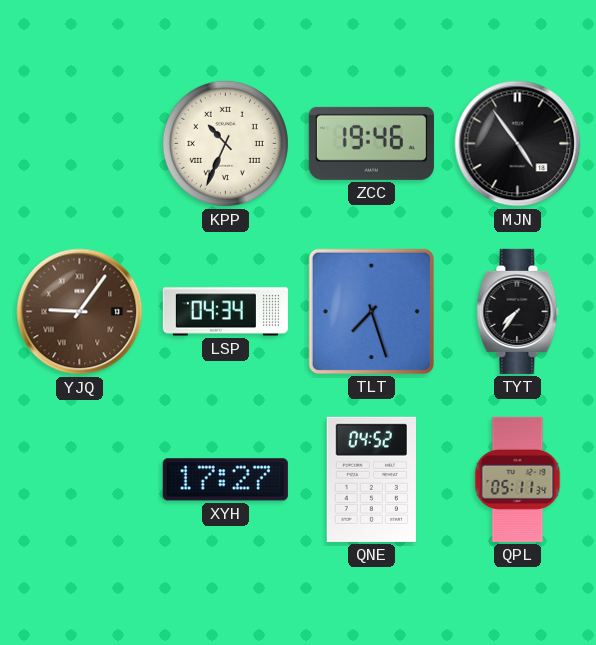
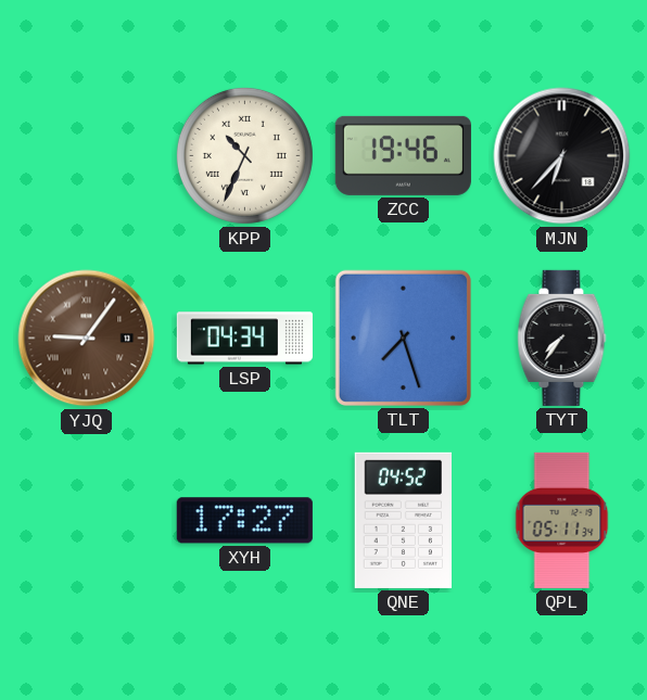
MJN: 4:54 -> 6:37
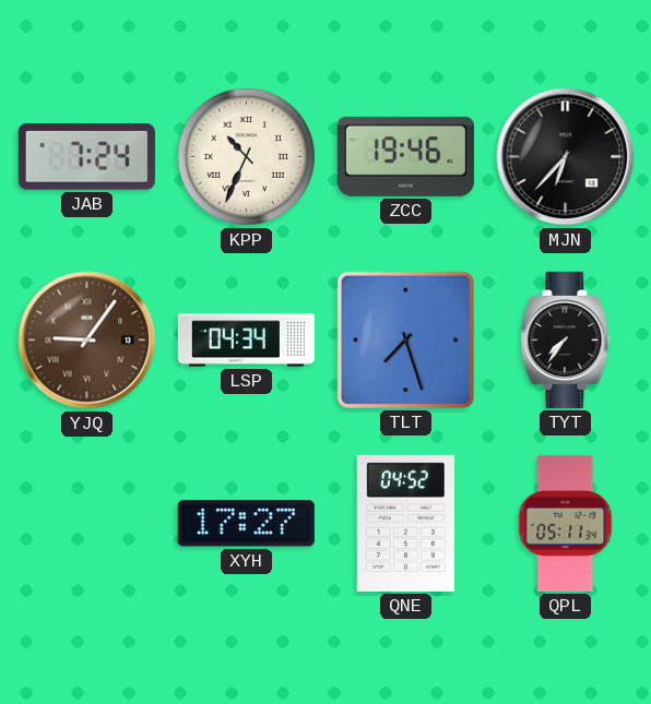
JAB: none -> 7:24
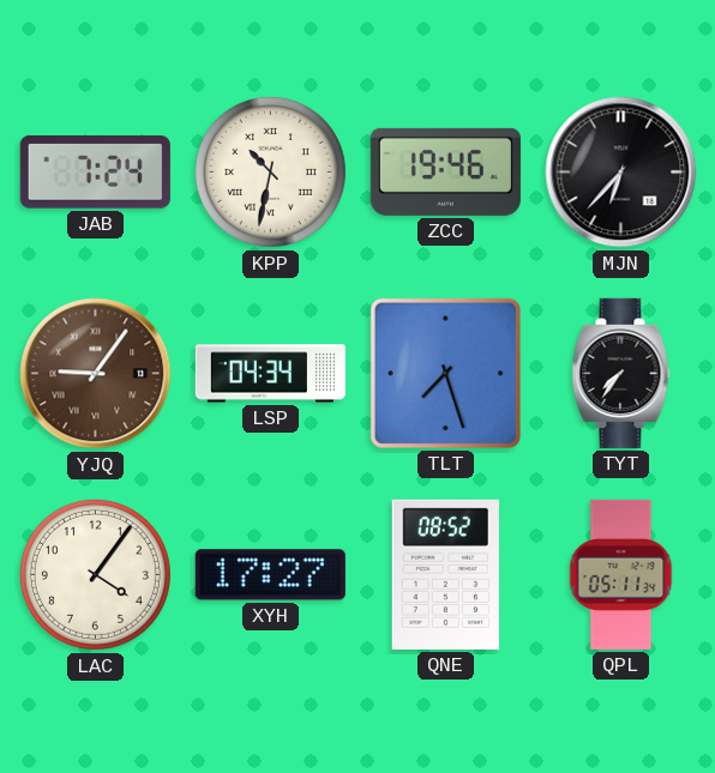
KPP: 10:34 -> 10:32
LAC: none -> 4:06
QNE: 04:52 -> 08:52
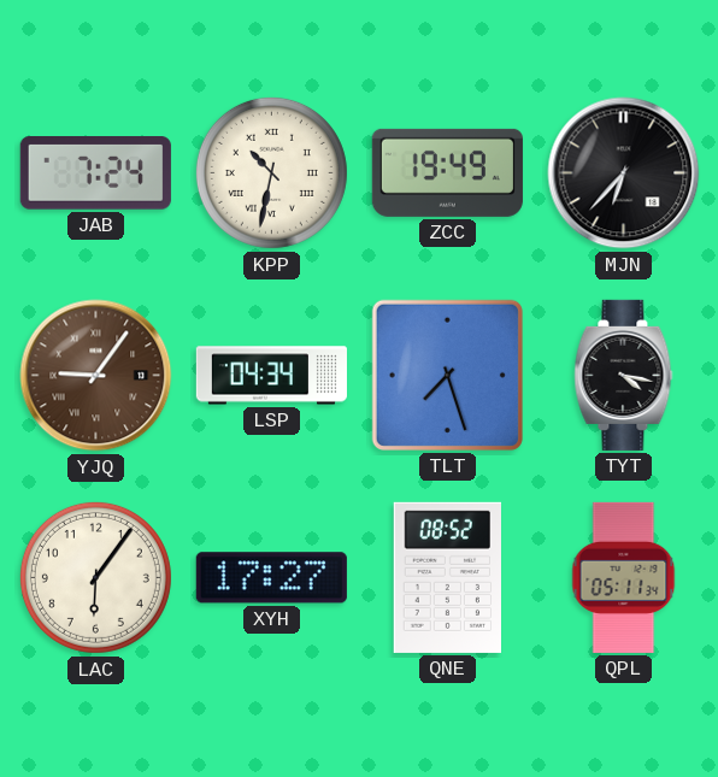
ZCC: 19:46 -> 19:49
TYT: 7:36 -> 4:17
LAC: 4:06 -> 6:06
